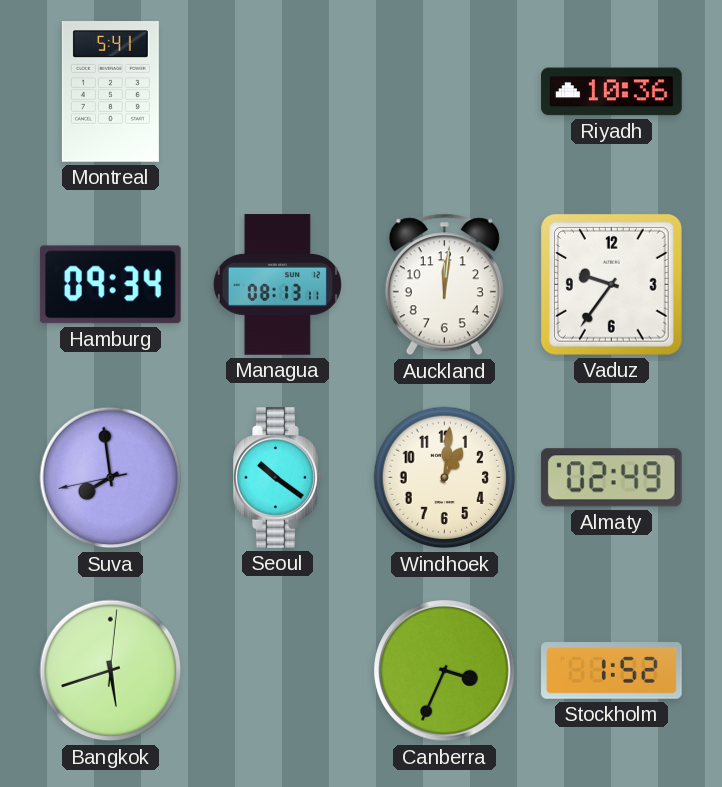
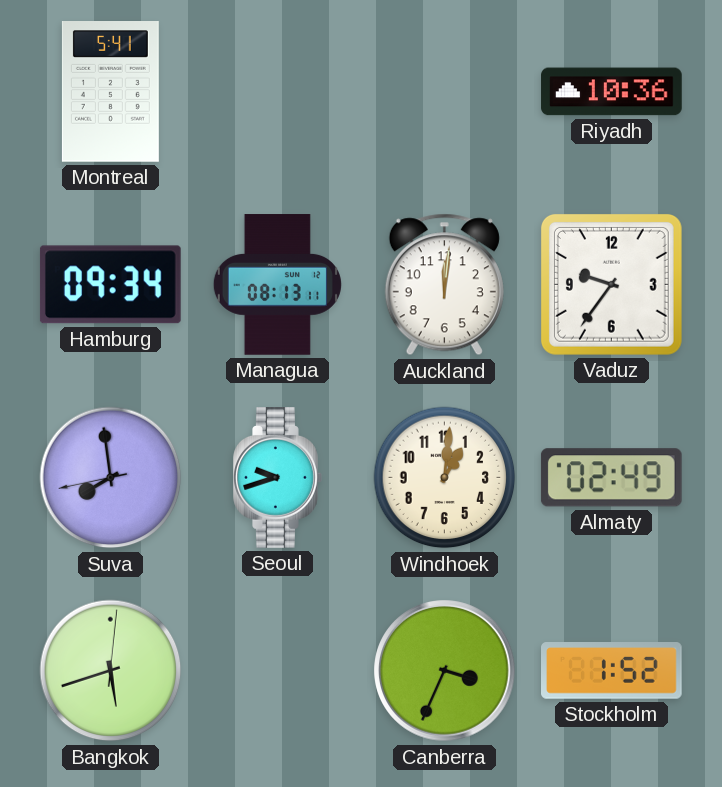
Seoul: 10:21 -> 9:42
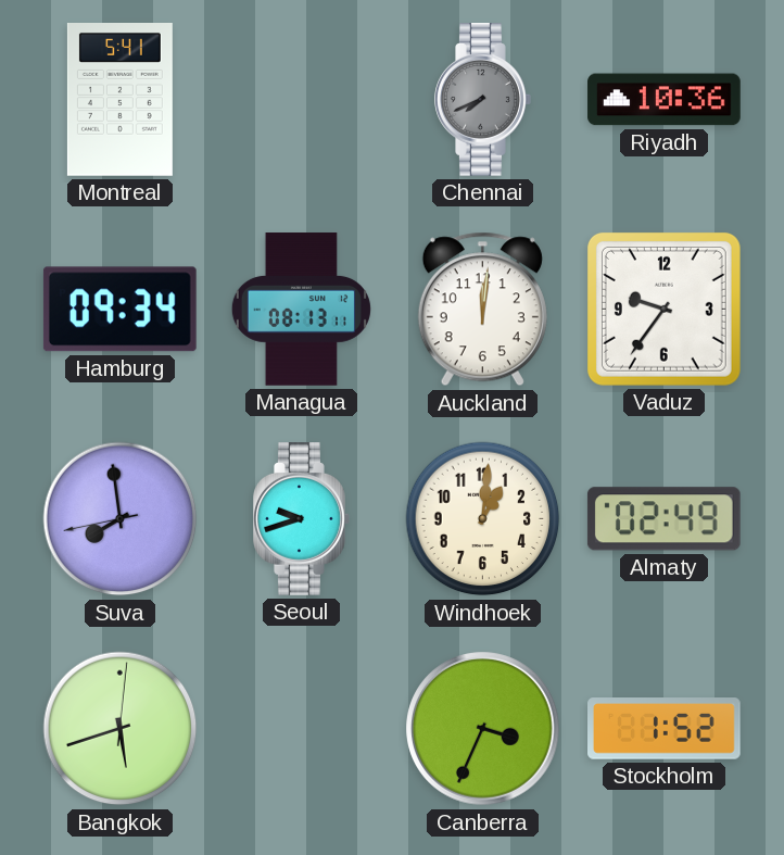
Chennai: none -> 7:41
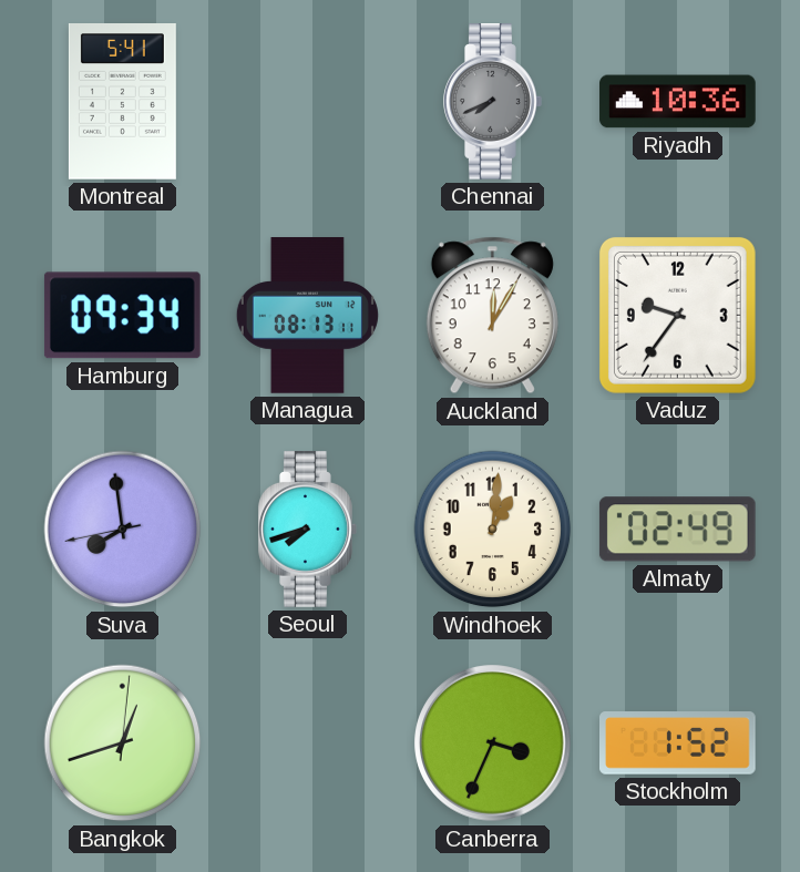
Auckland: 12:01 -> 12:05
Seoul: 9:42 -> 7:42
Bangkok: 5:42 -> 12:42
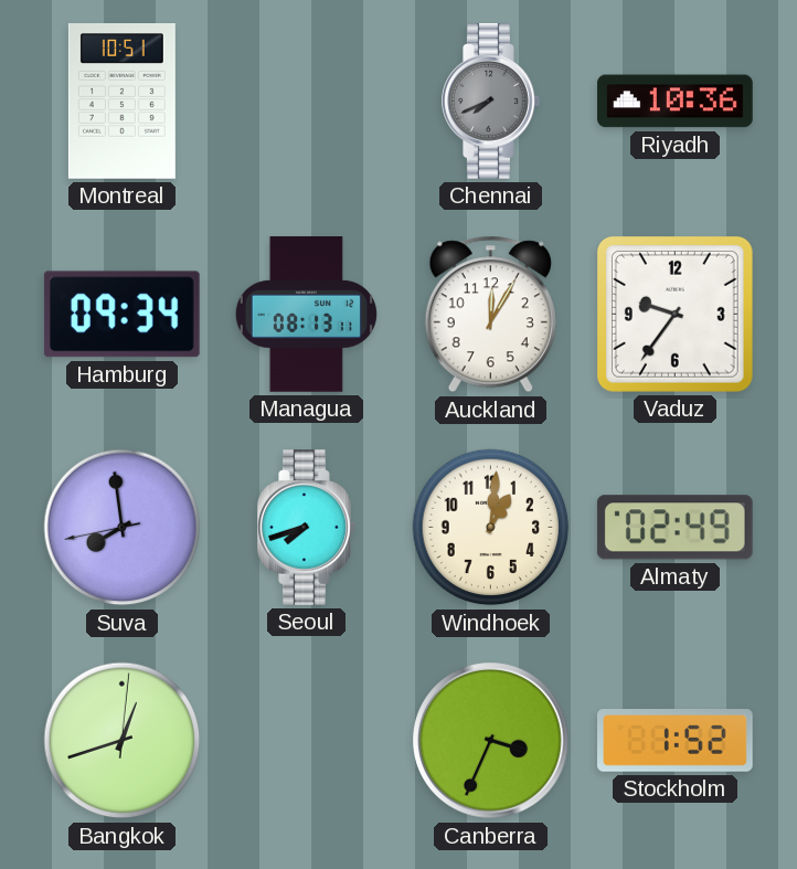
Montreal: 5:41 -> 10:51
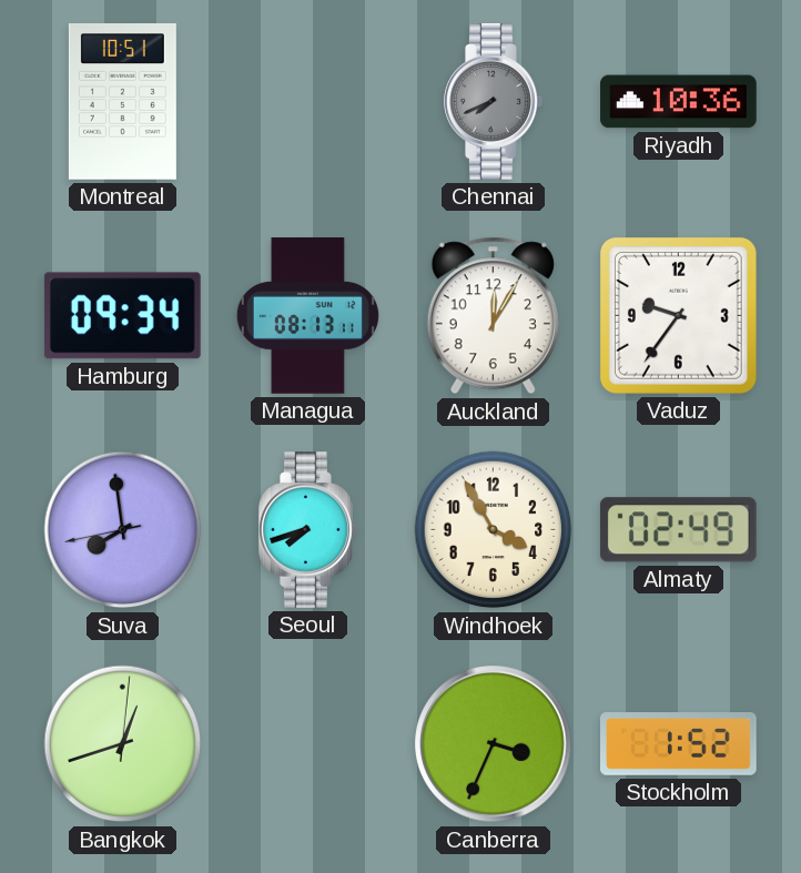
Windhoek: 1:01 -> 3:55
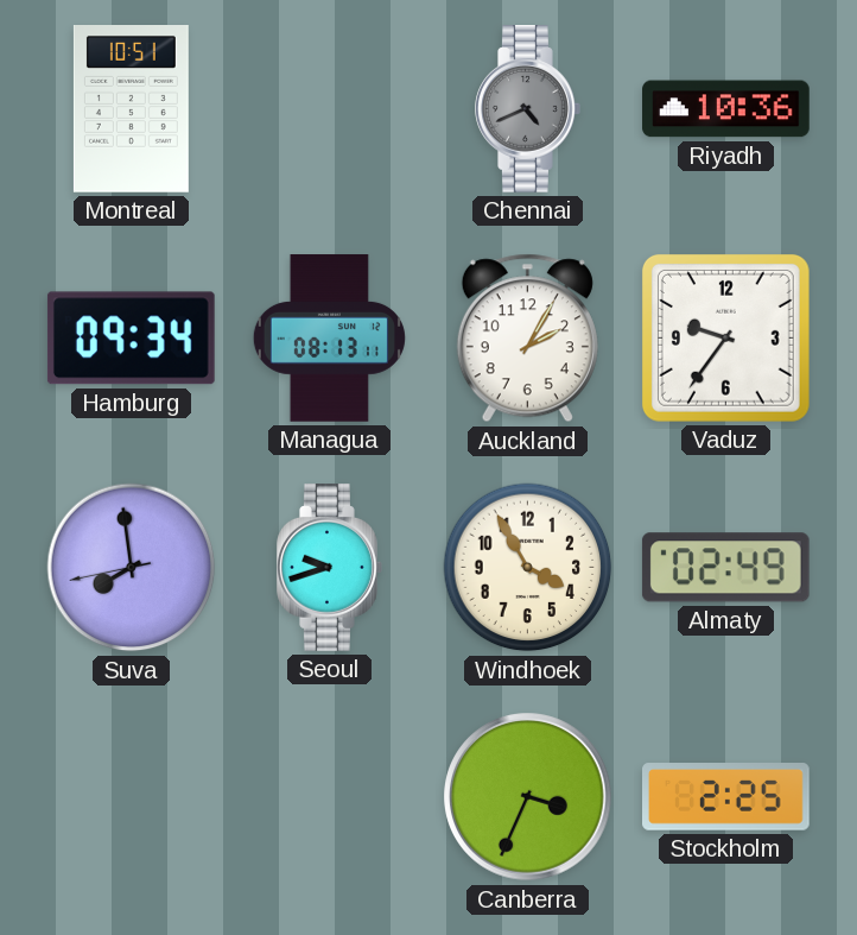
Chennai: 7:41 -> 4:41
Auckland: 12:05 -> 2:05
Seoul: 7:42 -> 9:42
Bangkok: 12:42 -> none
Stockholm: 1:52 -> 2:25
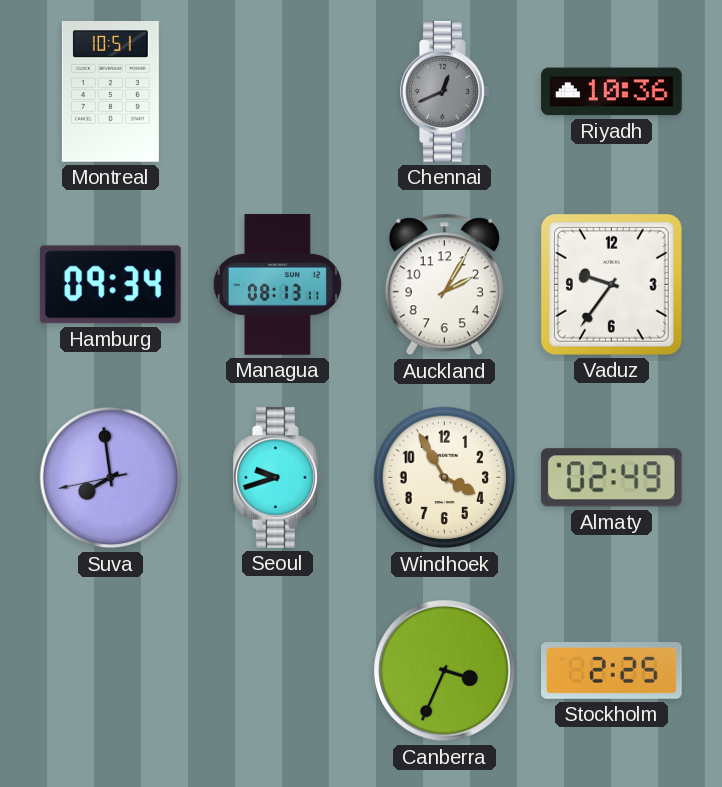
Chennai: 4:41 -> 12:41
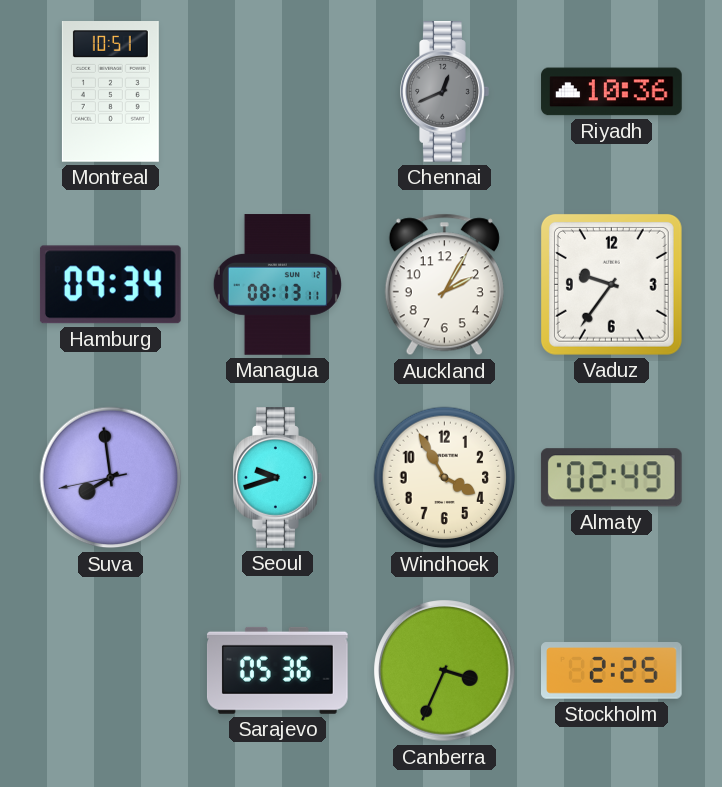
Sarajevo: none -> 05:36
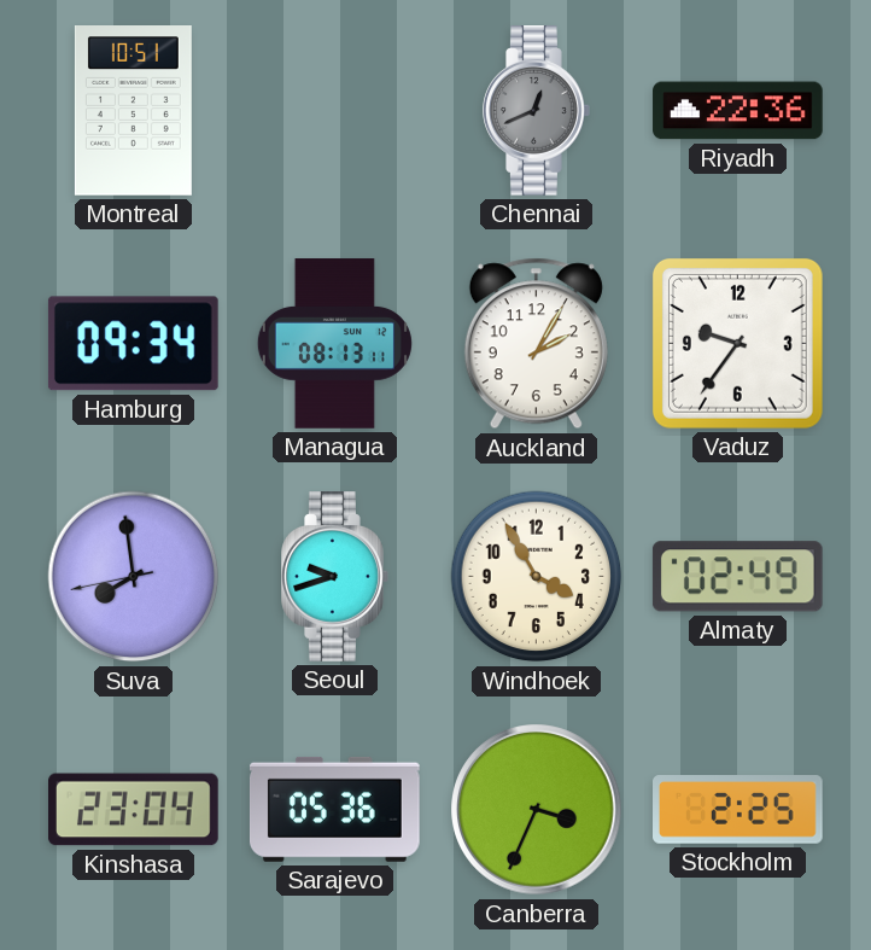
Riyadh: 10:36 -> 22:36
Kinshasa: none -> 23:04
